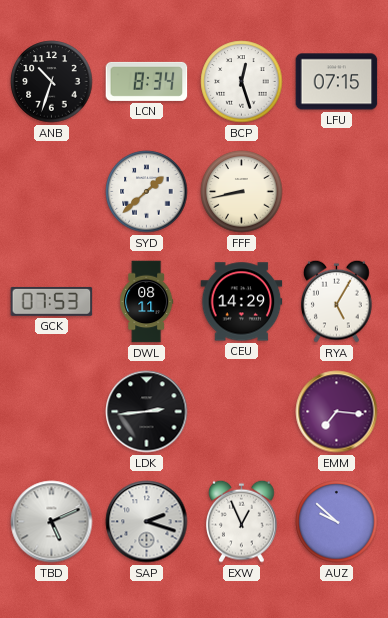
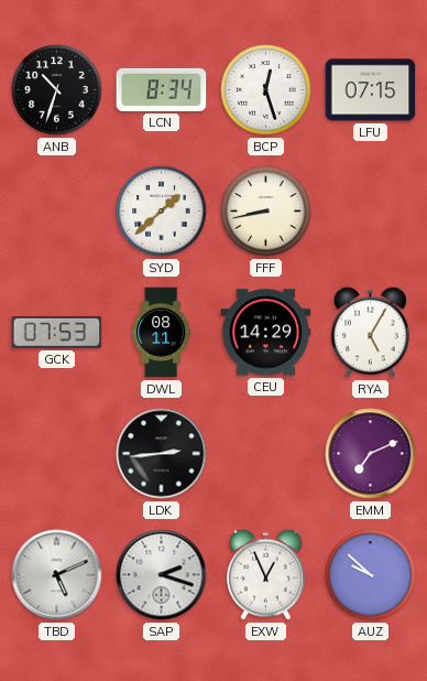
EMM: 7:16 -> 7:11
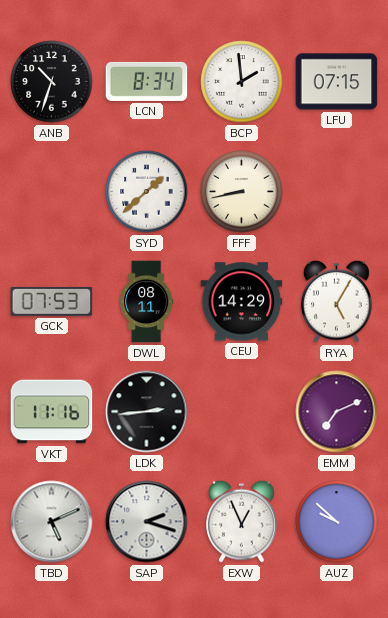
BCP: 12:27 -> 1:59
VKT: none -> 11:16
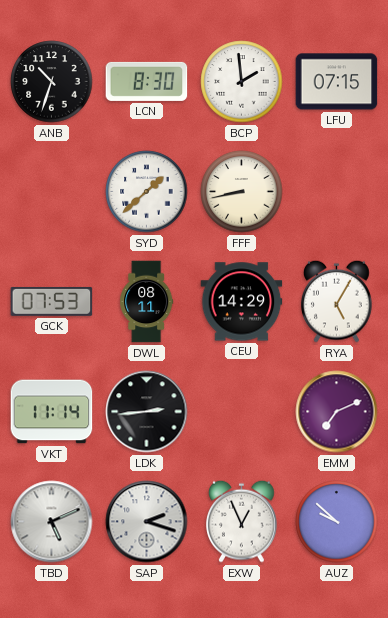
LCN: 8:34 -> 8:30
VKT: 11:16 -> 11:14
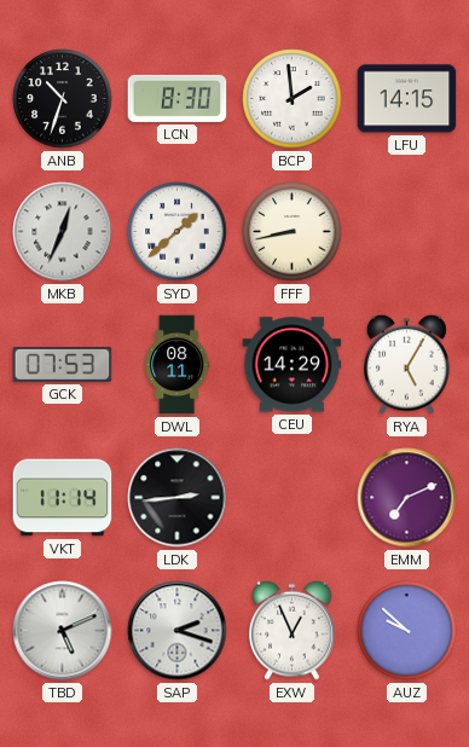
LFU: 07:15 -> 14:15
MKB: none -> 12:34
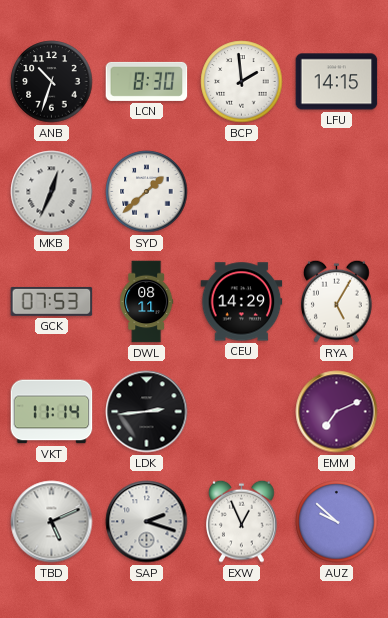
FFF: 8:43 -> none
